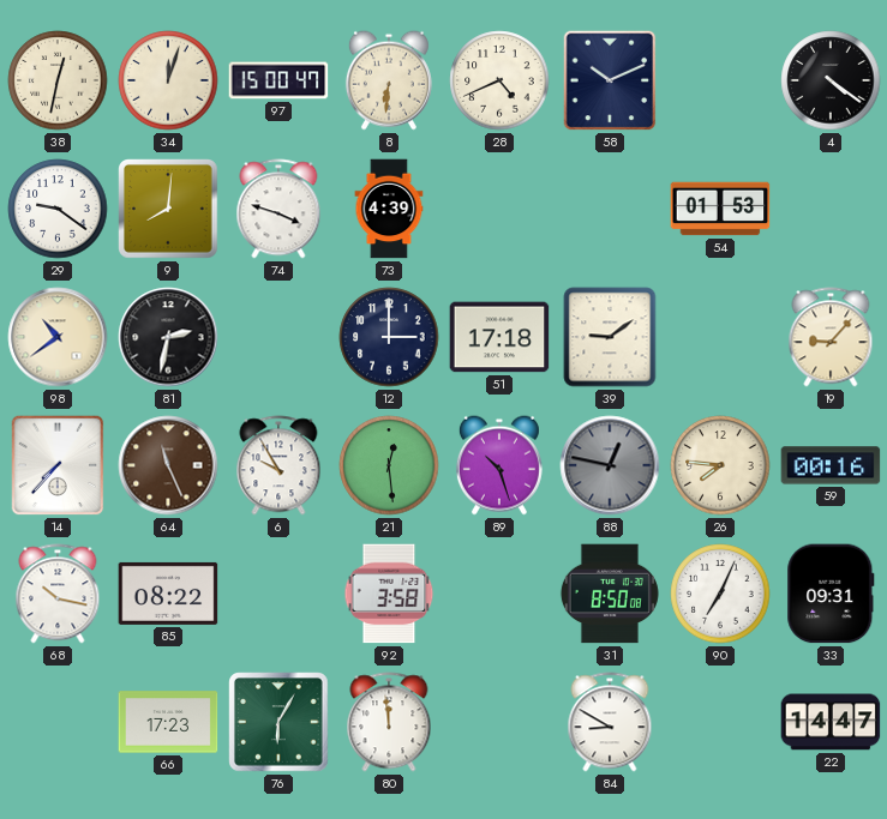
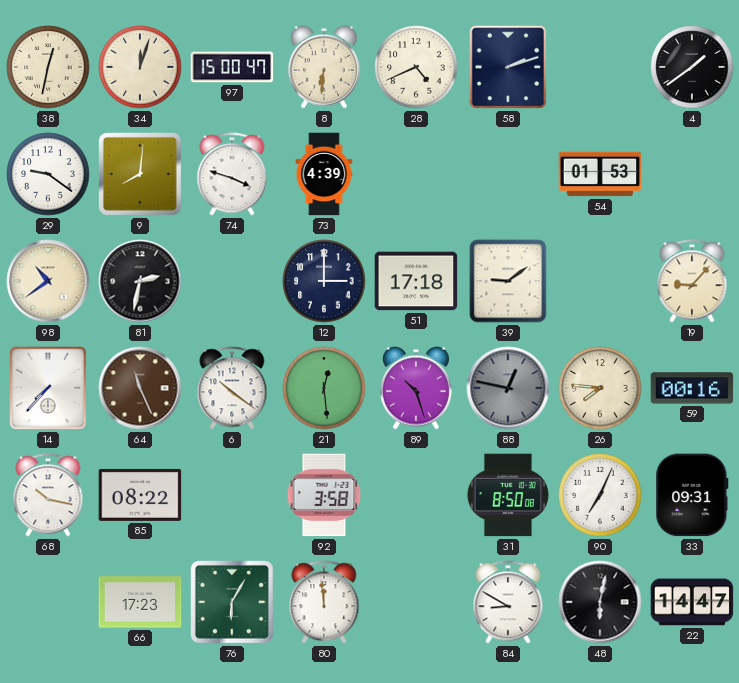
58: 10:11 -> 2:12
4: 4:21 -> 1:39
6: 9:55 -> 10:21
48: none -> 6:02
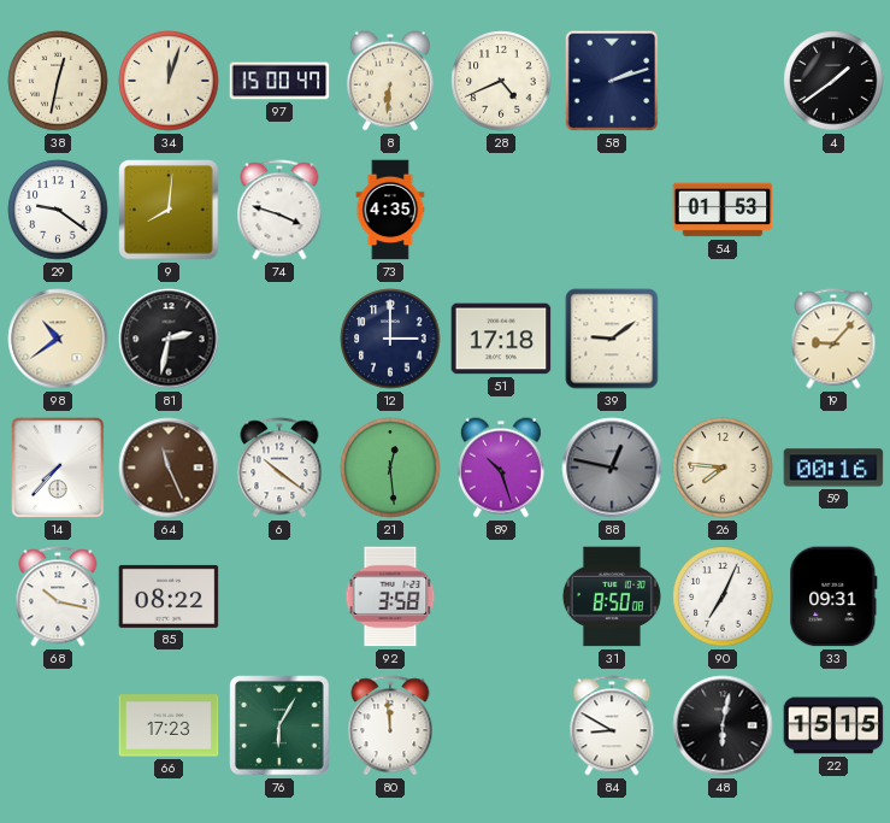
73: 4:39 -> 4:35
22: 14:47 -> 15:15
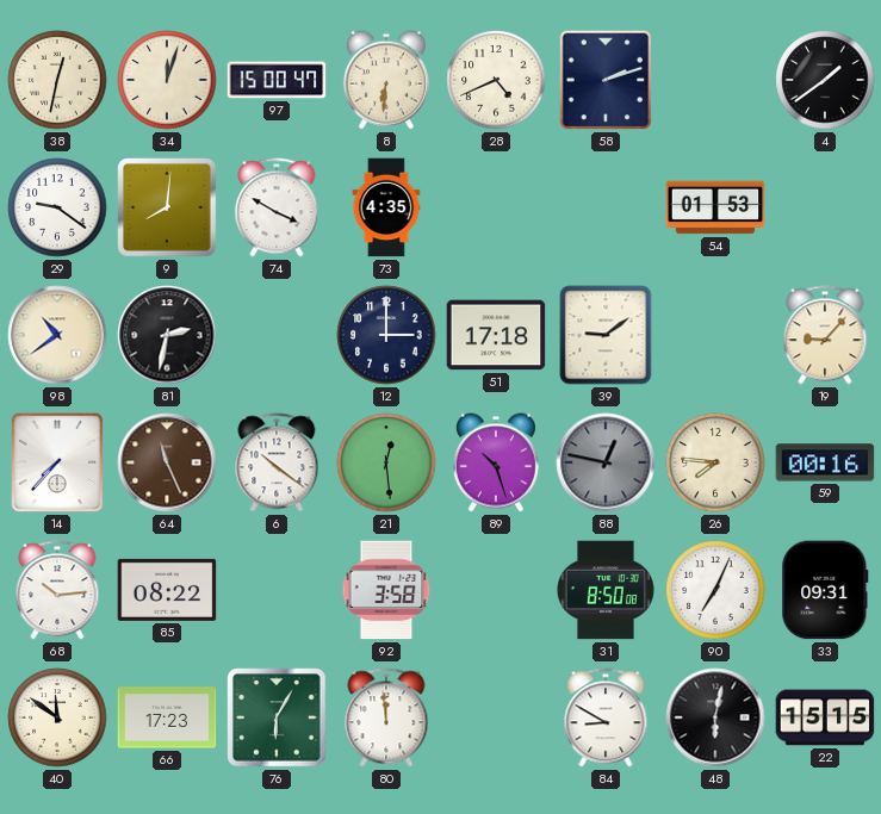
74: 3:48 -> 3:50
68: 10:17 -> 10:14
40: none -> 11:51
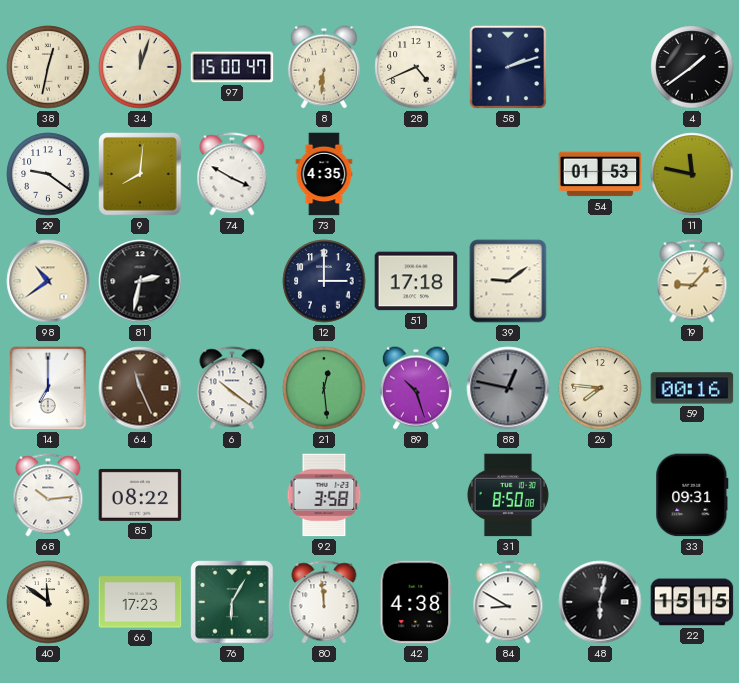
11: none -> 11:47
14: 7:37 -> 7:00
90: 7:04 -> none
42: none -> 4:38
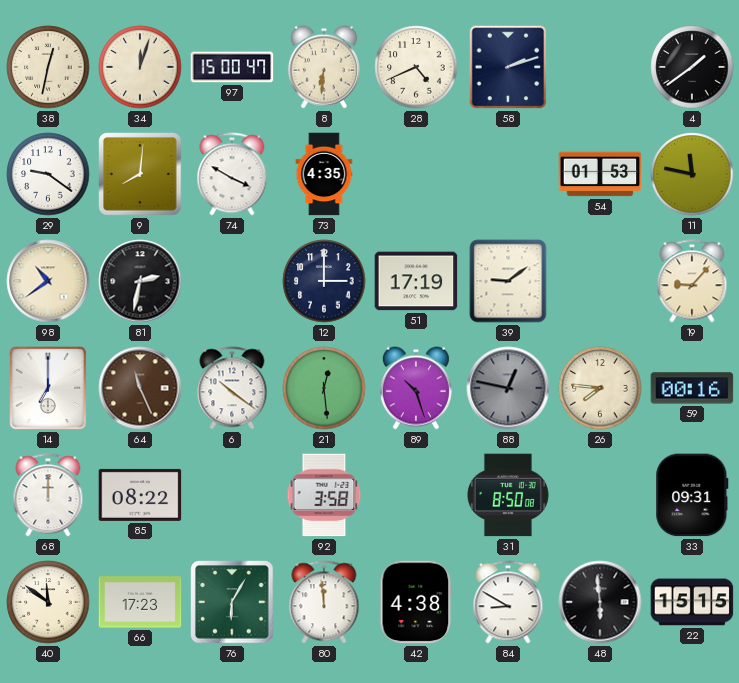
51: 17:18 -> 17:19
68: 10:14 -> 12:00
48: 6:02 -> 5:59
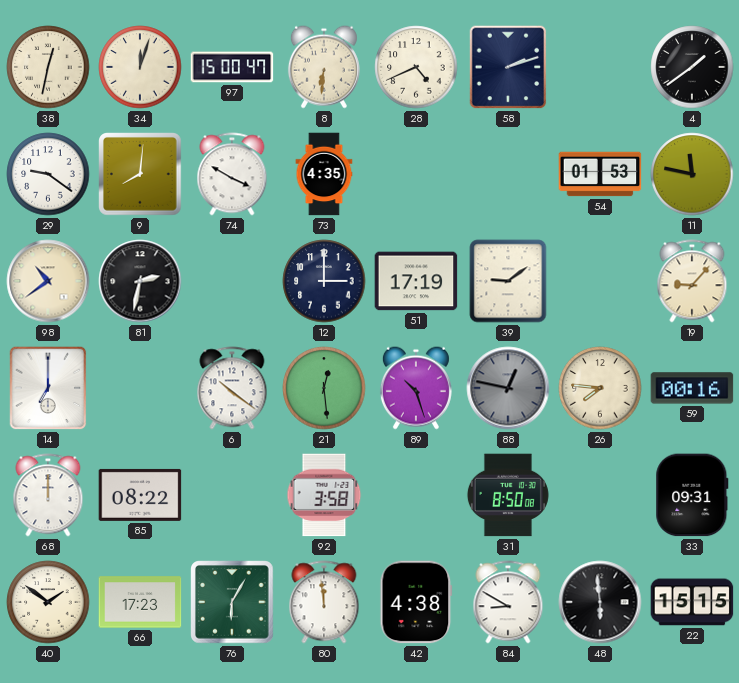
64: 11:26 -> none
40: 11:51 -> 1:51
